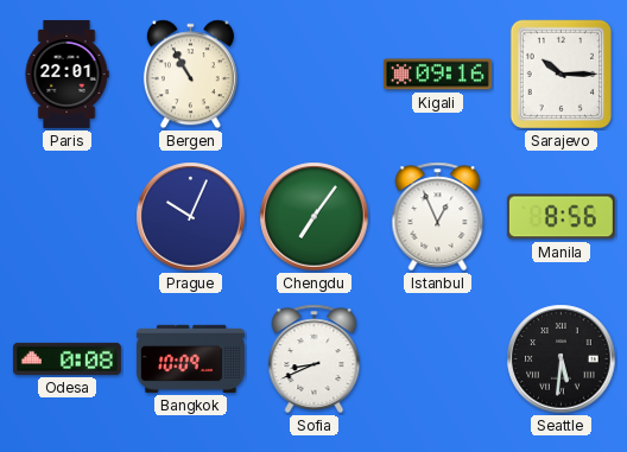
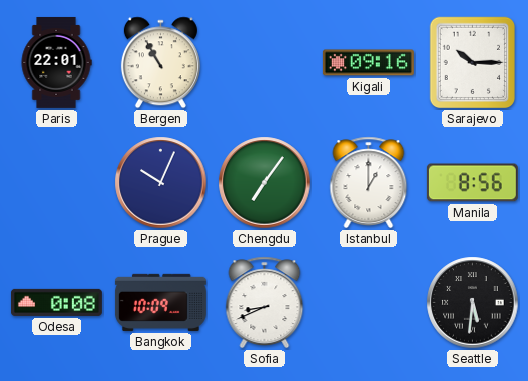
Istanbul: 12:56 -> 1:00
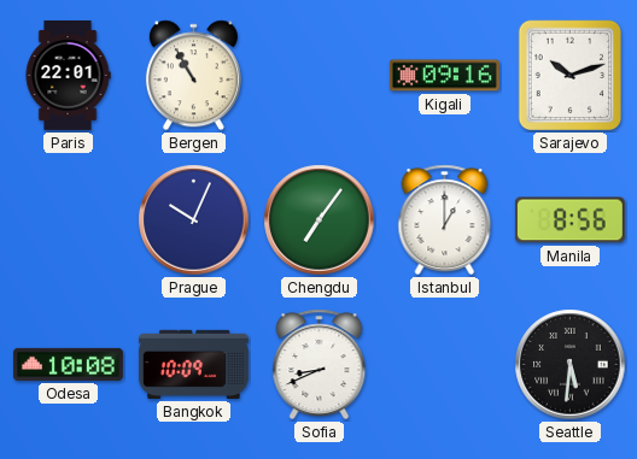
Sarajevo: 10:15 -> 10:12
Odesa: 0:08 -> 10:08
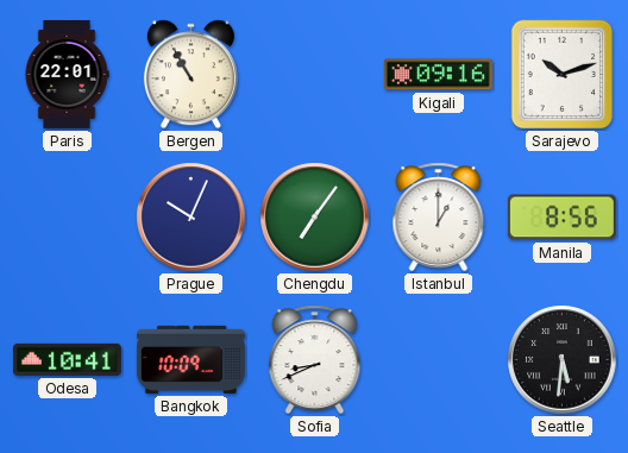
Odesa: 10:08 -> 10:41
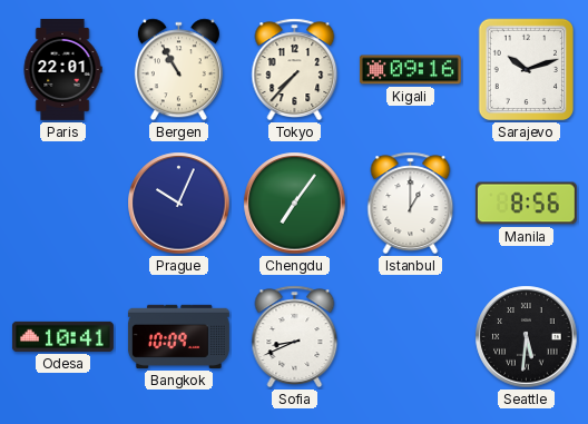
Tokyo: none -> 7:37
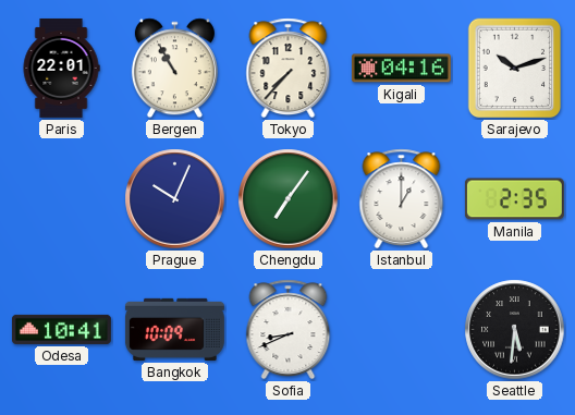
Kigali: 09:16 -> 04:16
Manila: 8:56 -> 2:35
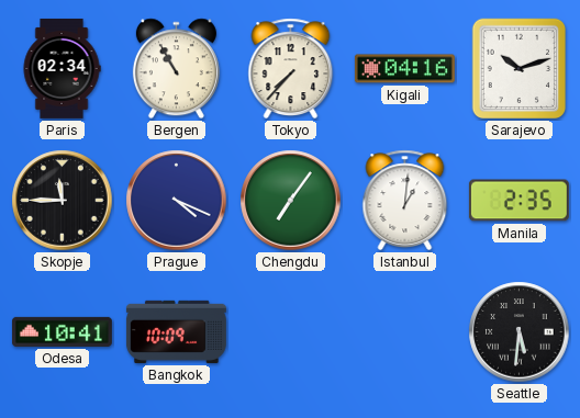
Paris: 22:01 -> 02:34
Skopje: none -> 11:45
Prague: 10:04 -> 4:19
Istanbul: 1:00 -> 1:01
Sofia: 8:41 -> none
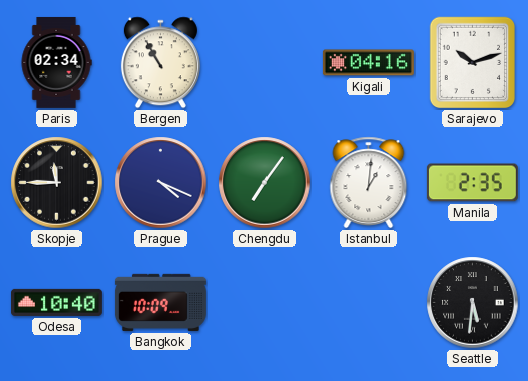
Tokyo: 7:37 -> none
Odesa: 10:41 -> 10:40
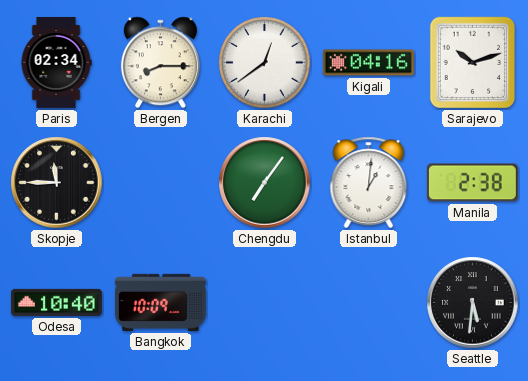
Bergen: 10:55 -> 8:15
Karachi: none -> 12:39
Prague: 4:19 -> none
Manila: 2:35 -> 2:38
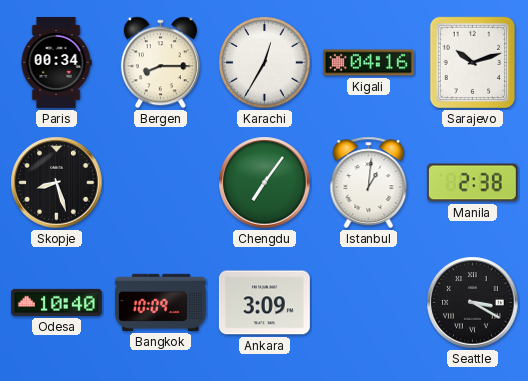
Paris: 02:34 -> 00:34
Karachi: 12:39 -> 12:35
Skopje: 11:45 -> 8:27
Ankara: none -> 3:09
Seattle: 5:31 -> 3:20
